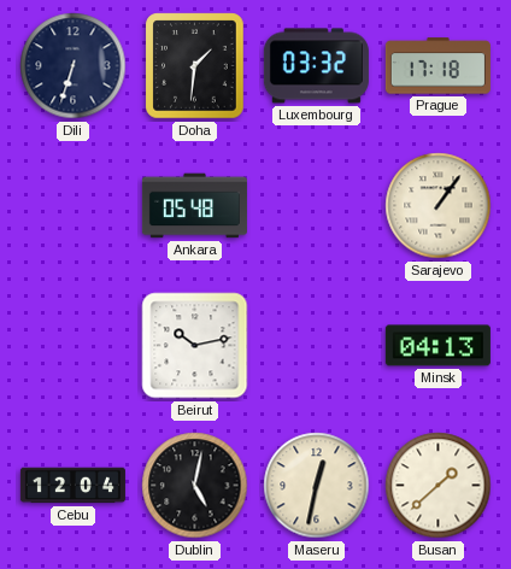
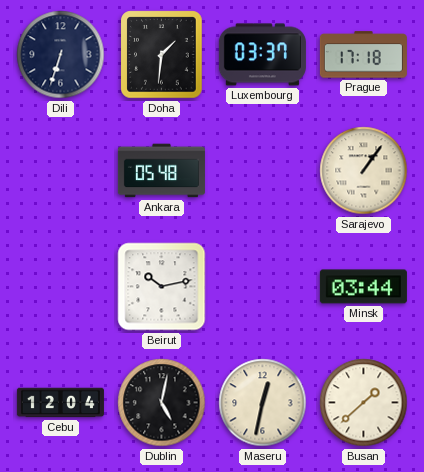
Luxembourg: 03:32 -> 03:37
Minsk: 04:13 -> 03:44
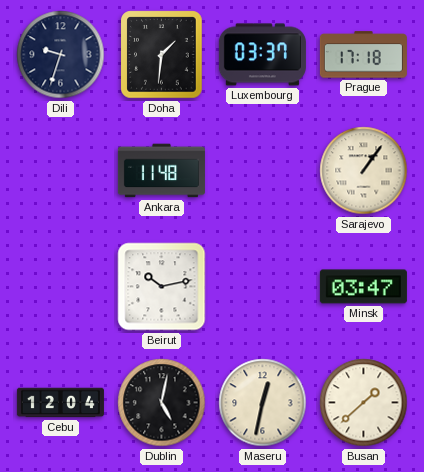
Dili: 6:33 -> 9:33
Ankara: 05:48 -> 11:48
Minsk: 03:44 -> 03:47
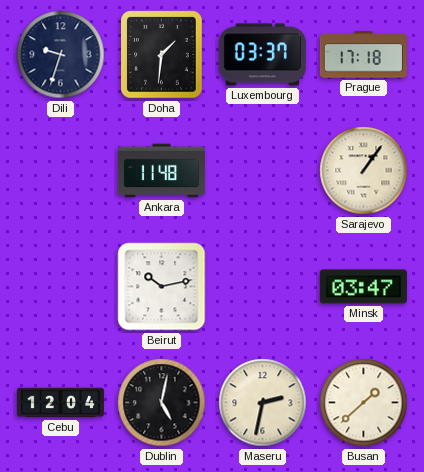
Maseru: 12:32 -> 2:32
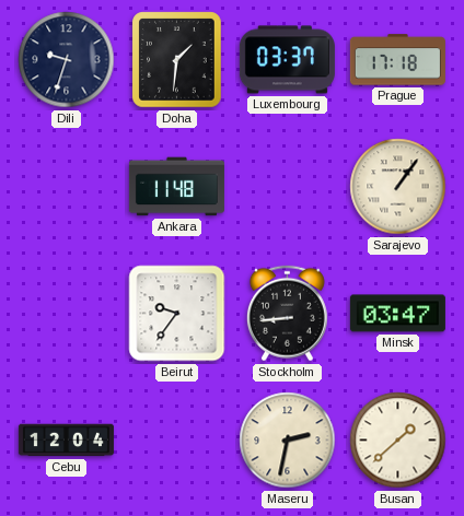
Beirut: 10:13 -> 9:36
Stockholm: none -> 8:44
Dublin: 5:02 -> none
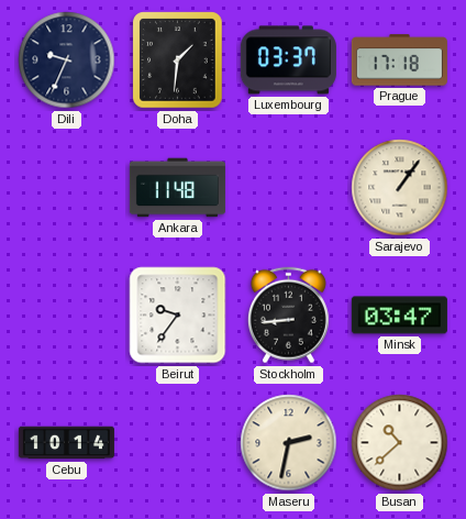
Dili: 9:33 -> 9:34
Cebu: 12:04 -> 10:14
Busan: 1:38 -> 10:38
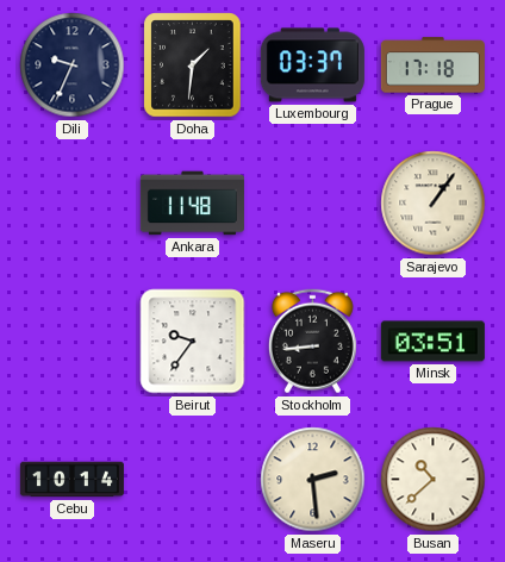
Minsk: 03:47 -> 03:51
Maseru: 2:32 -> 2:29
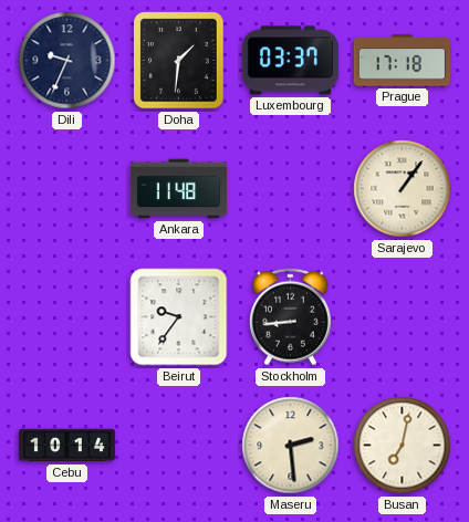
Minsk: 03:51 -> none
Busan: 10:38 -> 7:02
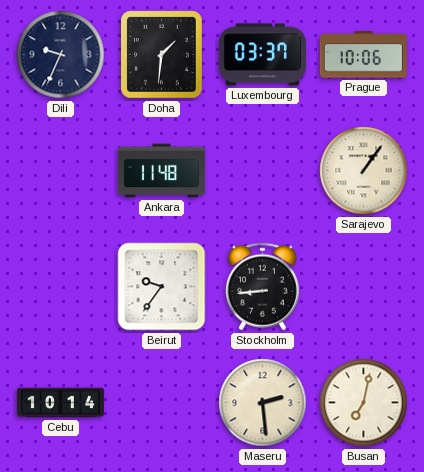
Prague: 17:18 -> 10:06
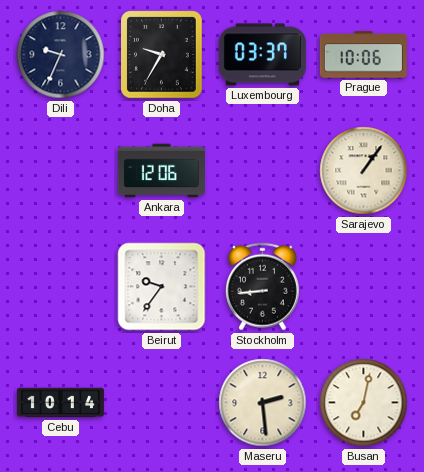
Doha: 1:31 -> 9:35
Ankara: 11:48 -> 12:06
